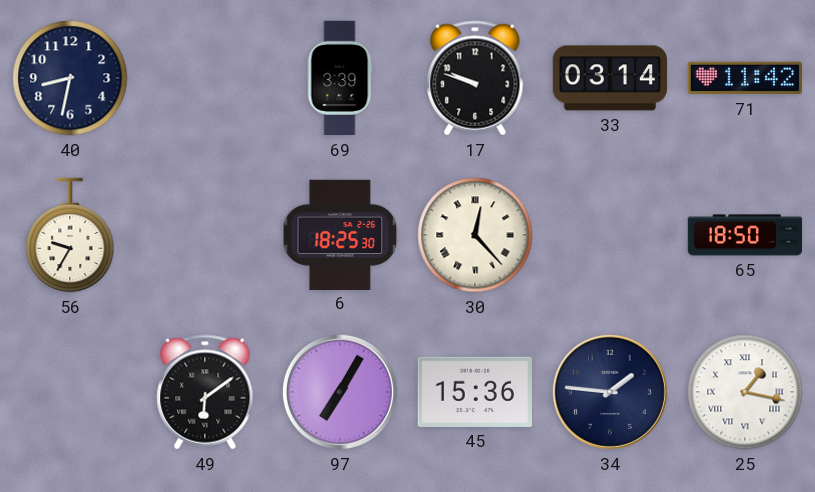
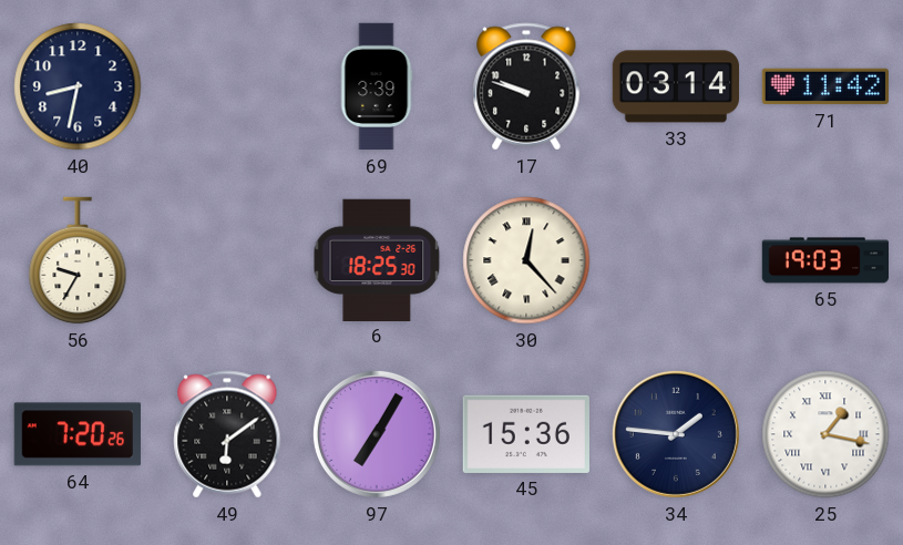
65: 18:50 -> 19:03
64: none -> 7:20
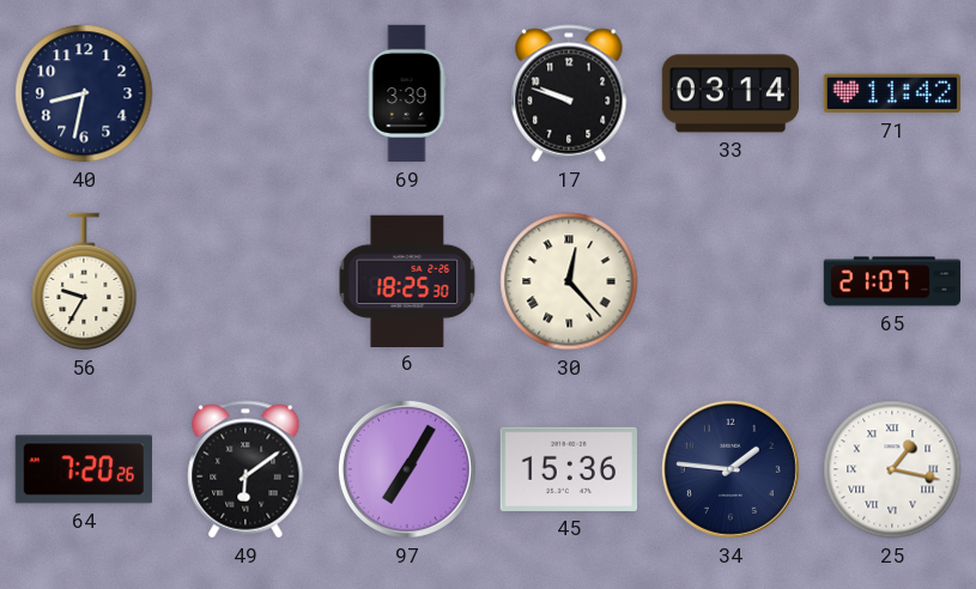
65: 19:03 -> 21:07
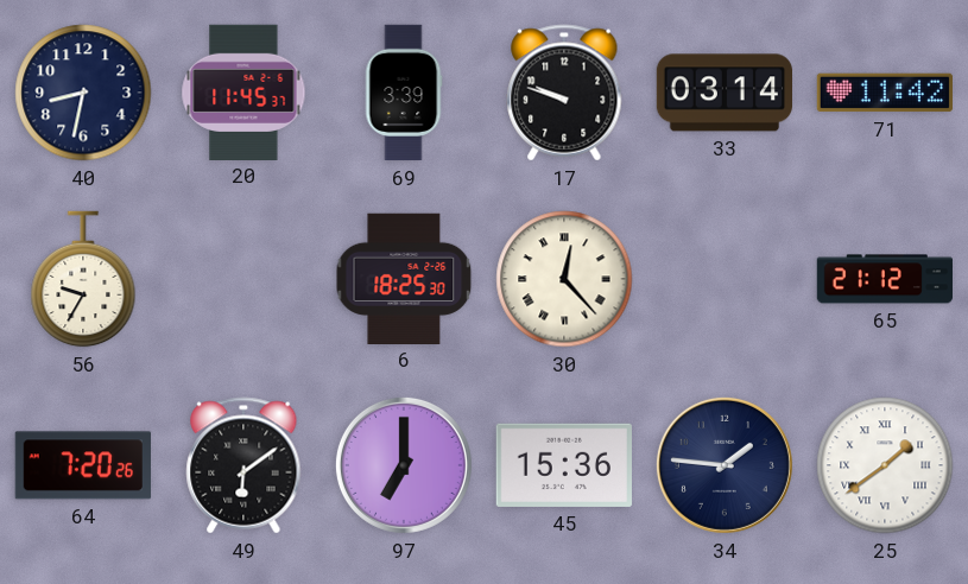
20: none -> 11:45
65: 21:07 -> 21:12
97: 7:05 -> 7:00
25: 1:17 -> 1:39
